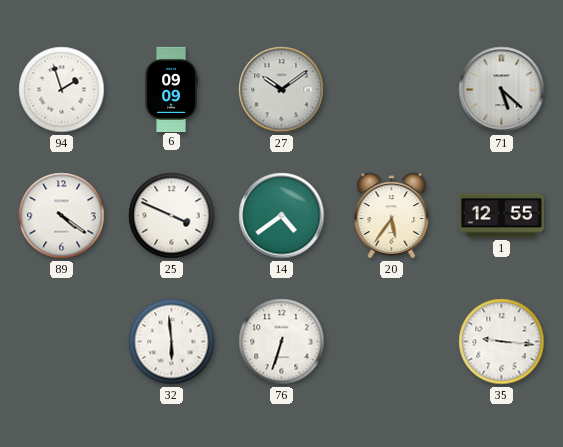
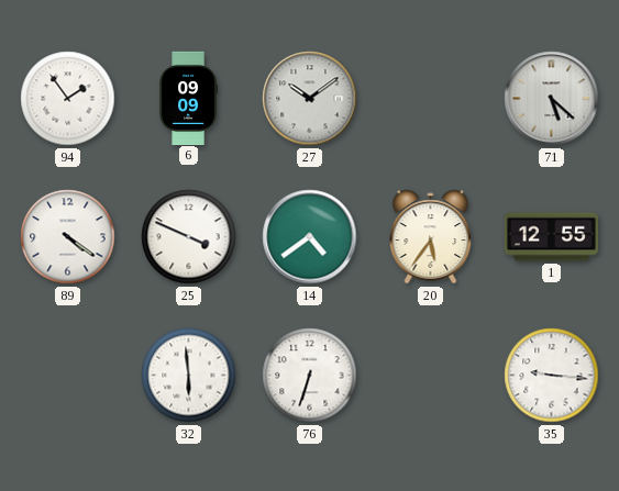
94: 1:57 -> 1:54
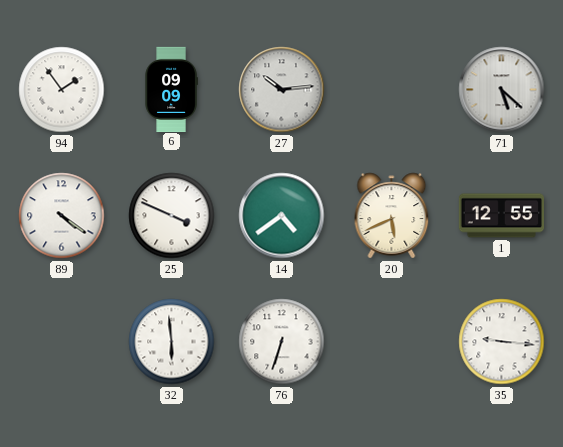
27: 10:09 -> 10:14
20: 5:36 -> 5:41
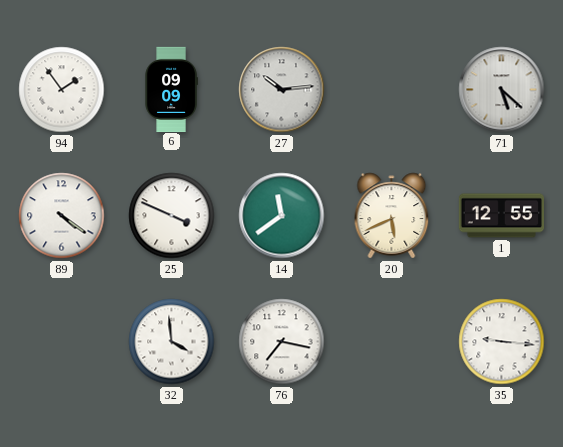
14: 4:39 -> 11:39
32: 5:59 -> 3:59
76: 6:33 -> 7:17
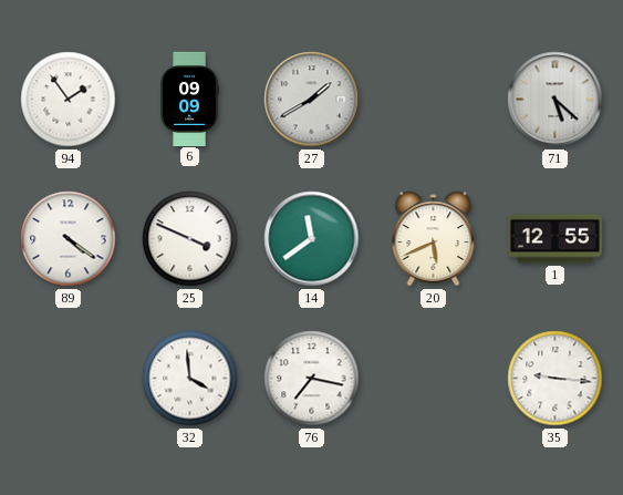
27: 10:14 -> 1:40
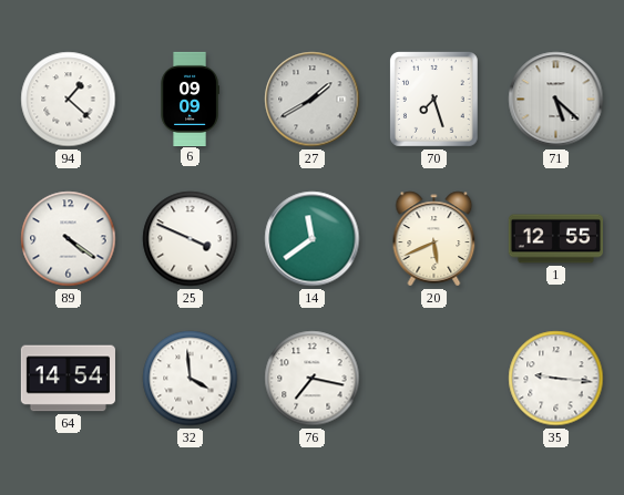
94: 1:54 -> 1:22
70: none -> 7:27
64: none -> 14:54
